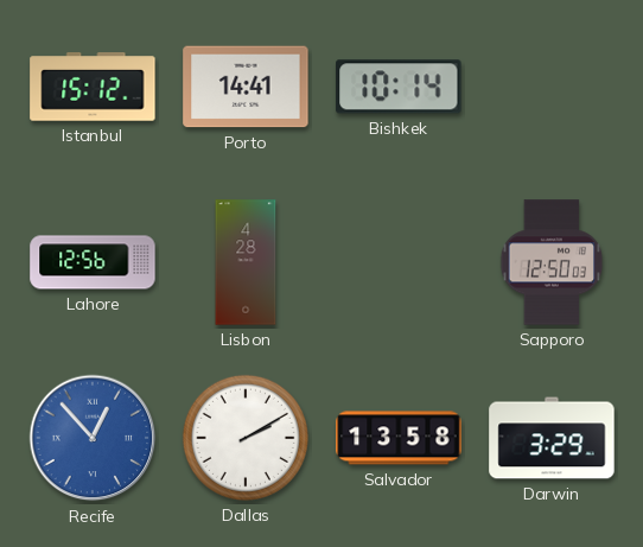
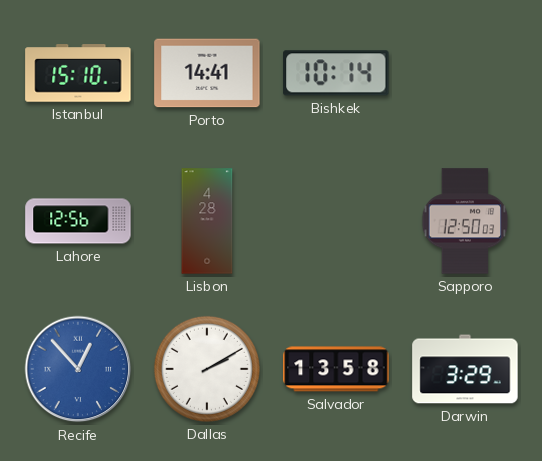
Istanbul: 15:12 -> 15:10
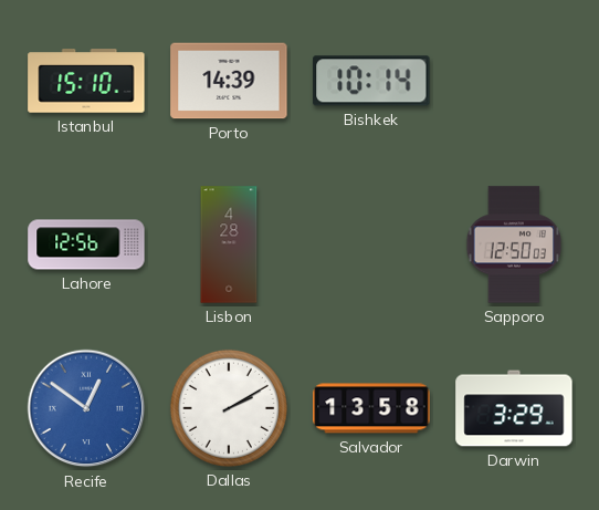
Porto: 14:41 -> 14:39
Recife: 12:53 -> 12:51
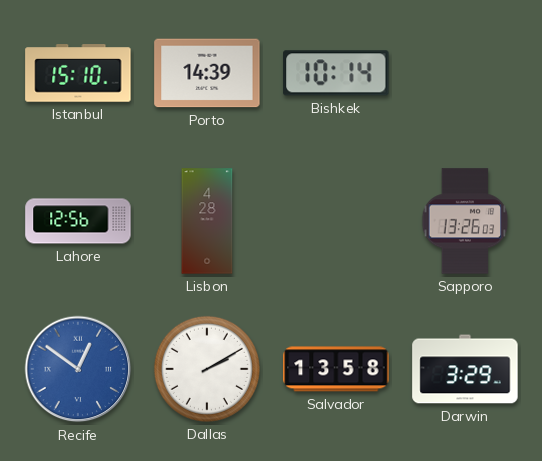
Sapporo: 12:50 -> 13:26
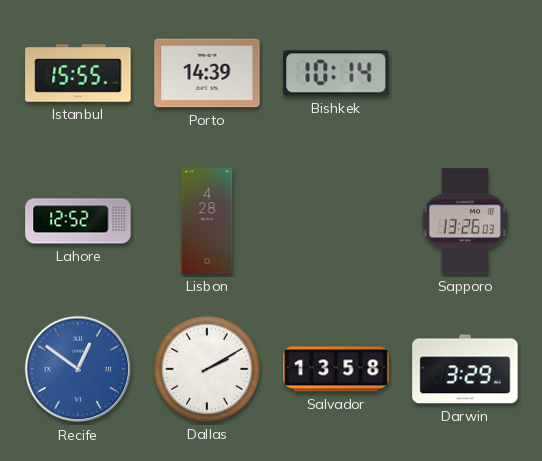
Istanbul: 15:10 -> 15:55
Lahore: 12:56 -> 12:52
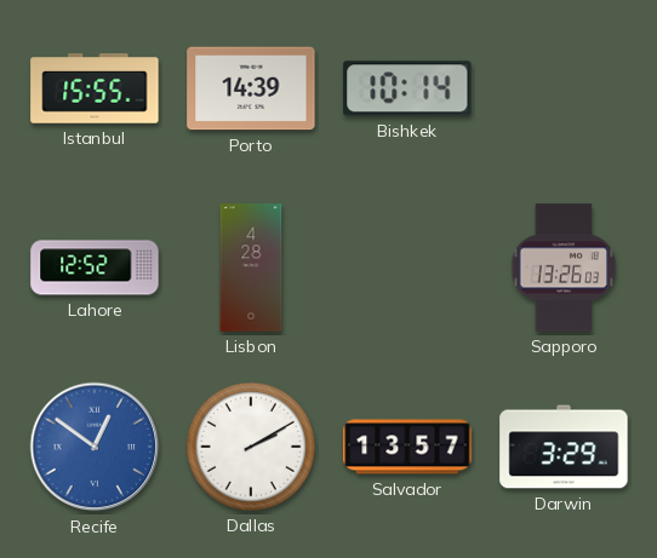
Salvador: 13:58 -> 13:57
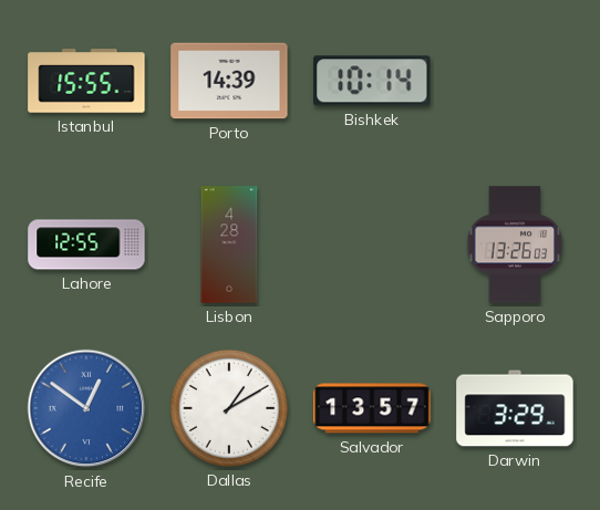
Lahore: 12:52 -> 12:55
Dallas: 2:10 -> 1:10
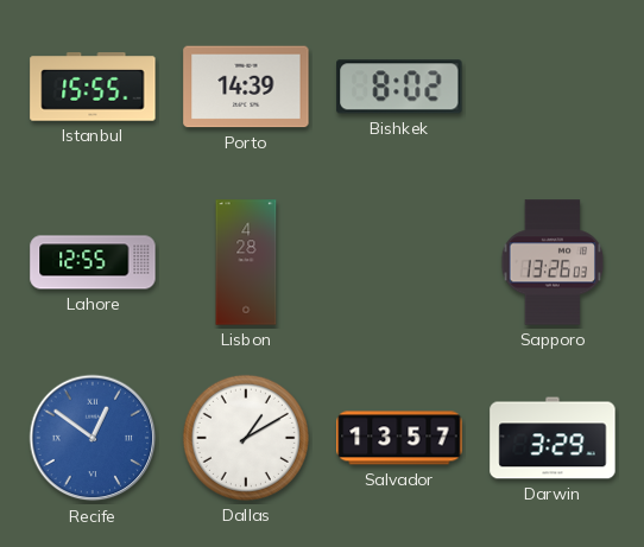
Bishkek: 10:14 -> 8:02
